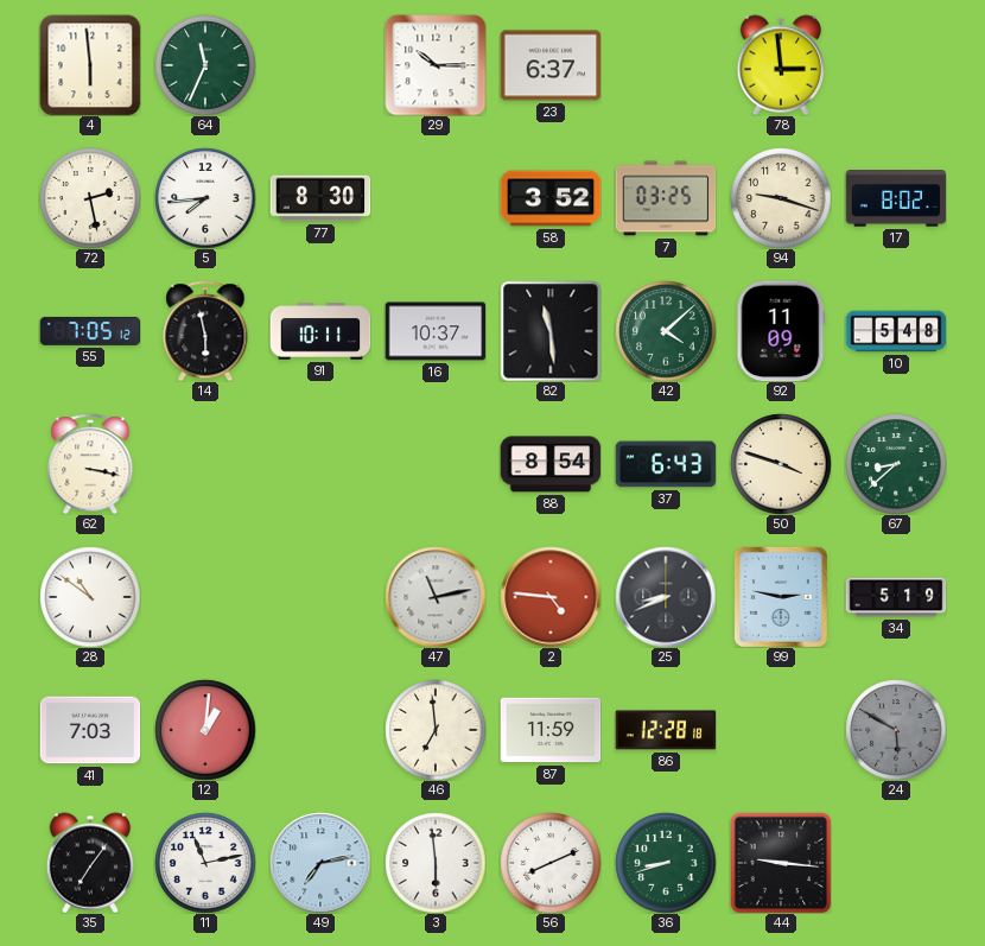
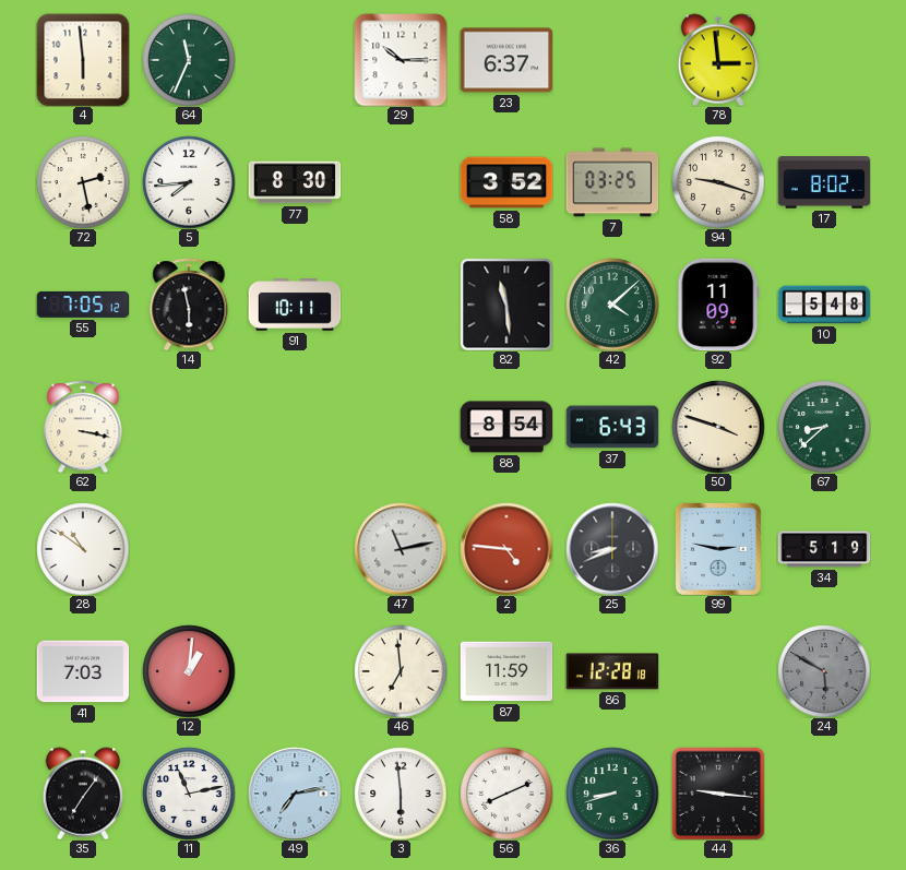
16: 10:37 -> none
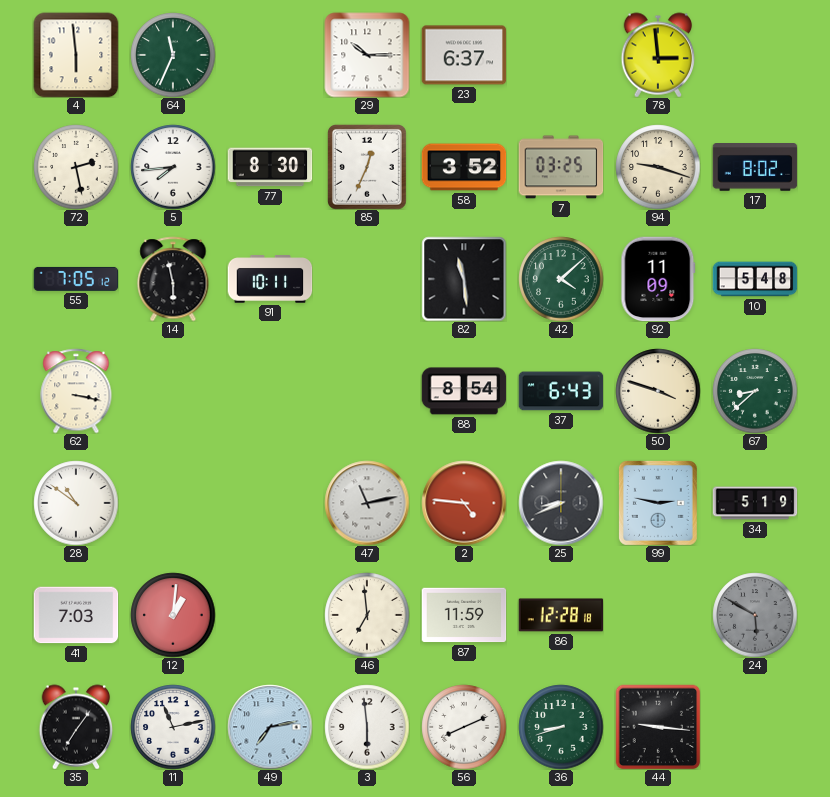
85: none -> 12:34
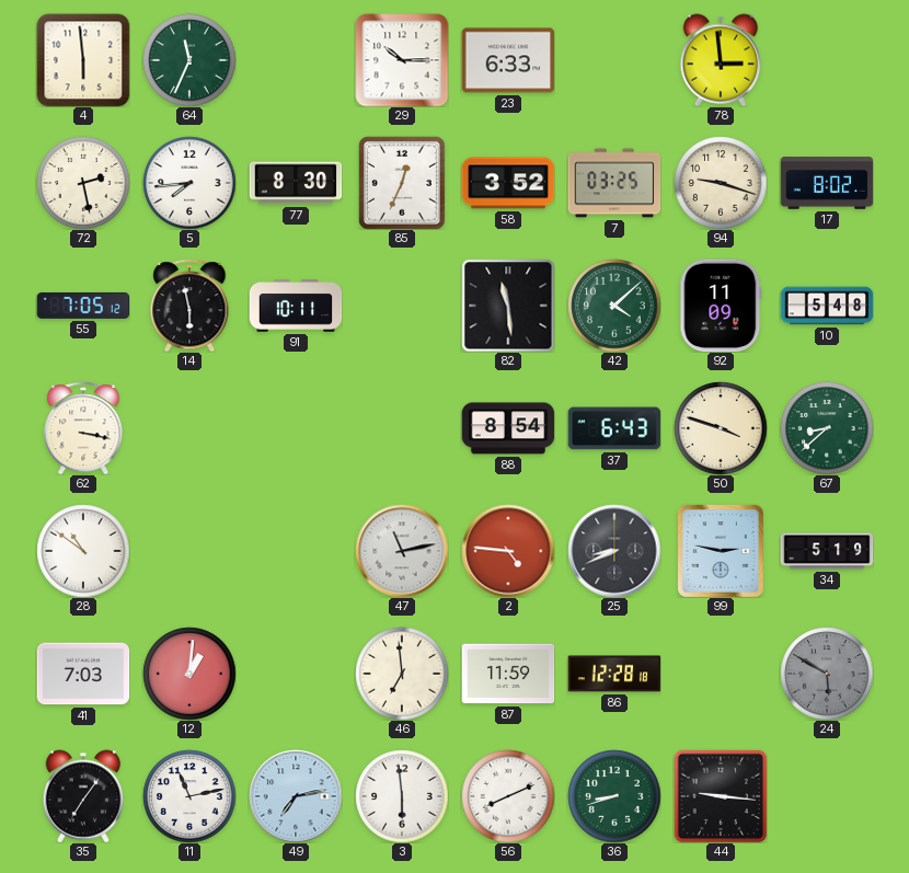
23: 6:37 -> 6:33
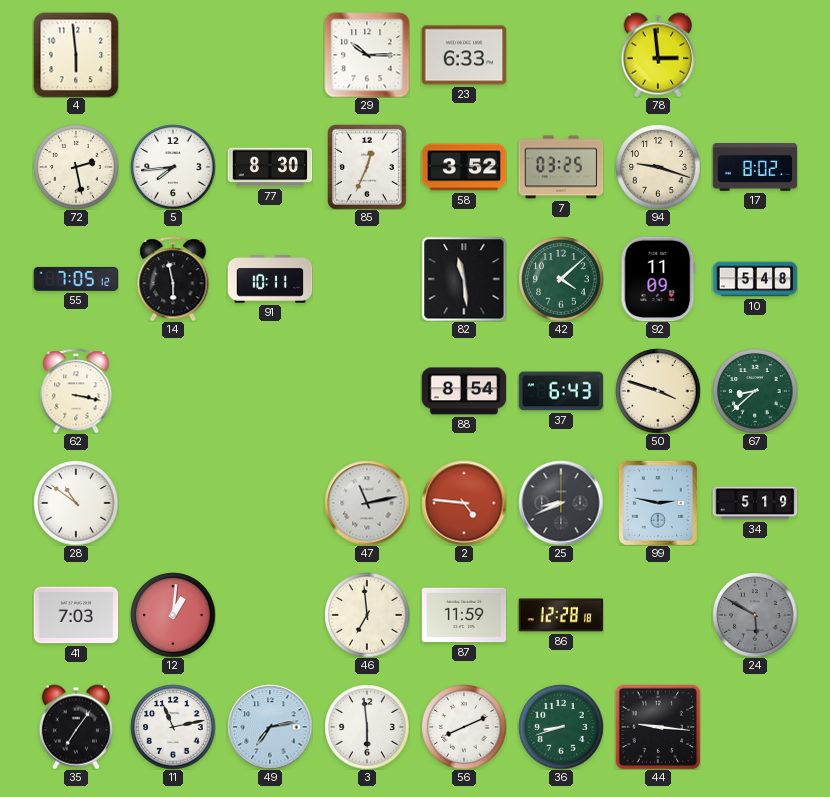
64: 11:34 -> none
